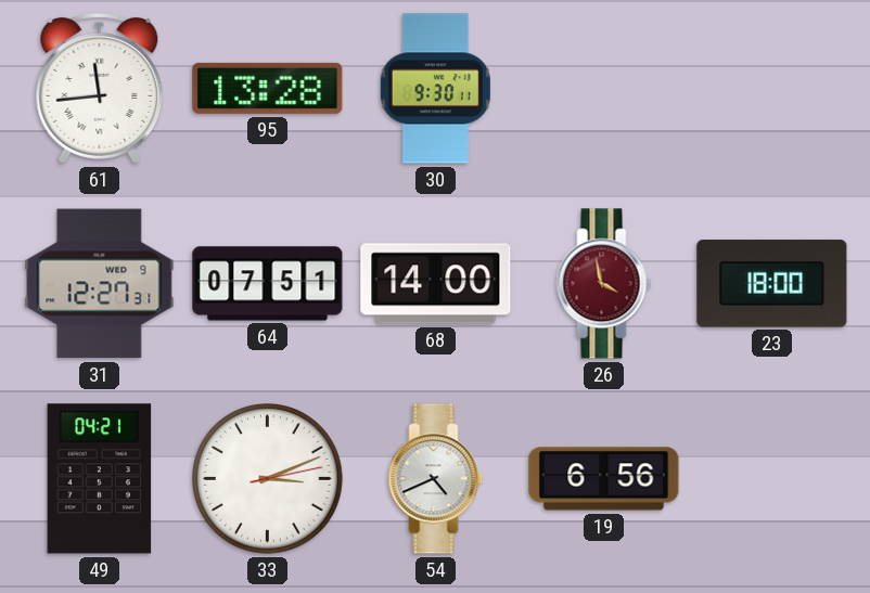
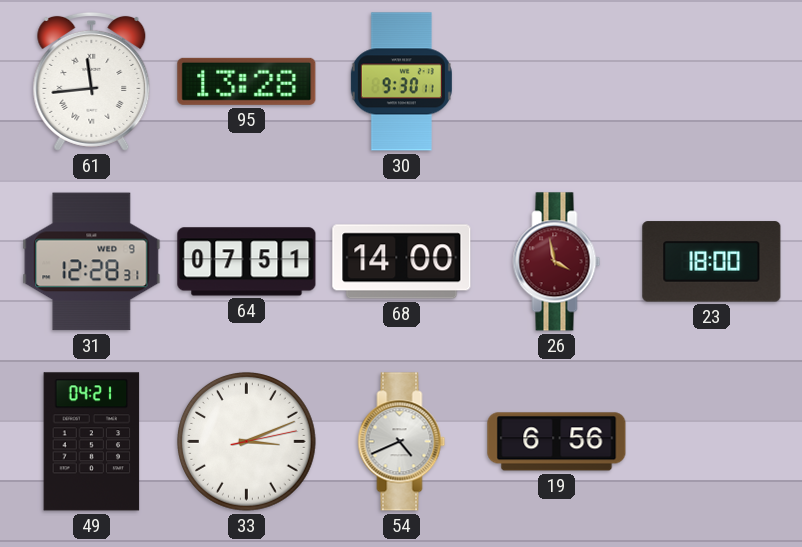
31: 12:27 -> 12:28
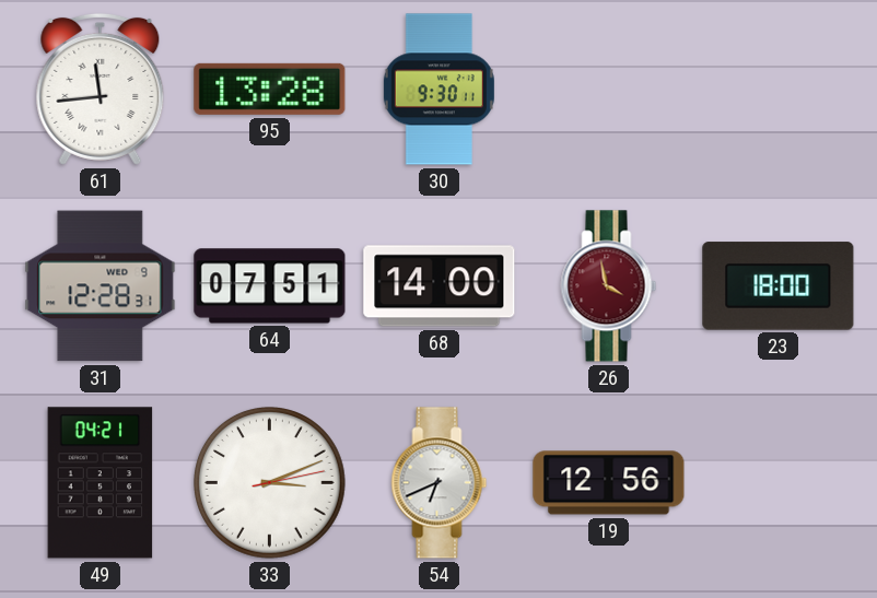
54: 4:41 -> 6:41
19: 6:56 -> 12:56
